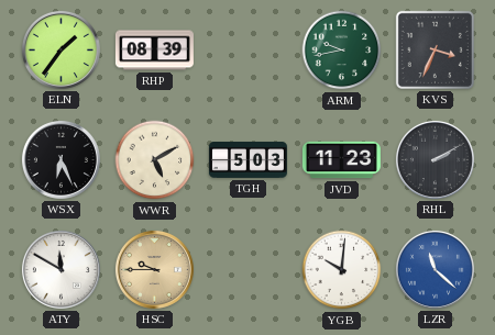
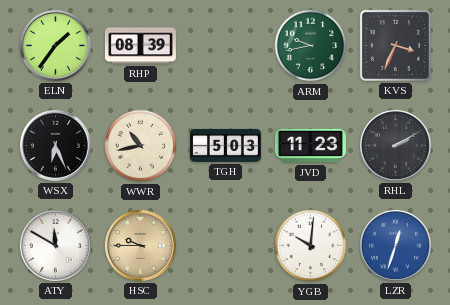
WWR: 5:10 -> 10:43
LZR: 11:22 -> 12:33
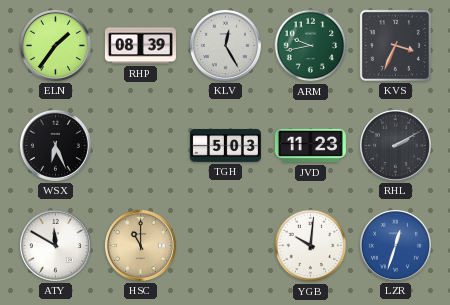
KLV: none -> 12:25
WWR: 10:43 -> none
HSC: 9:45 -> 11:00
